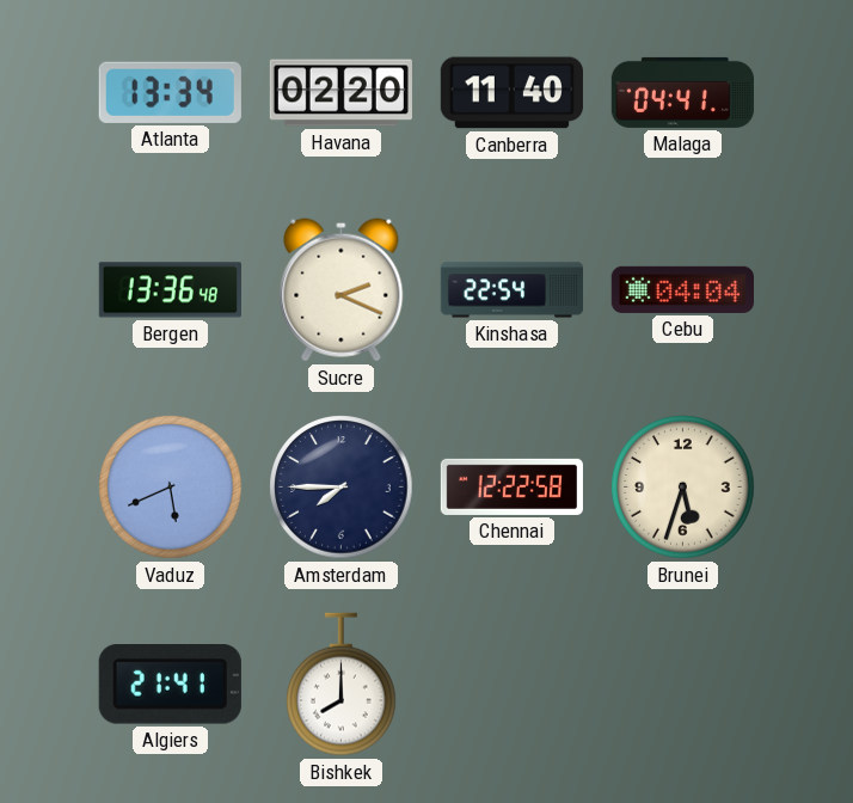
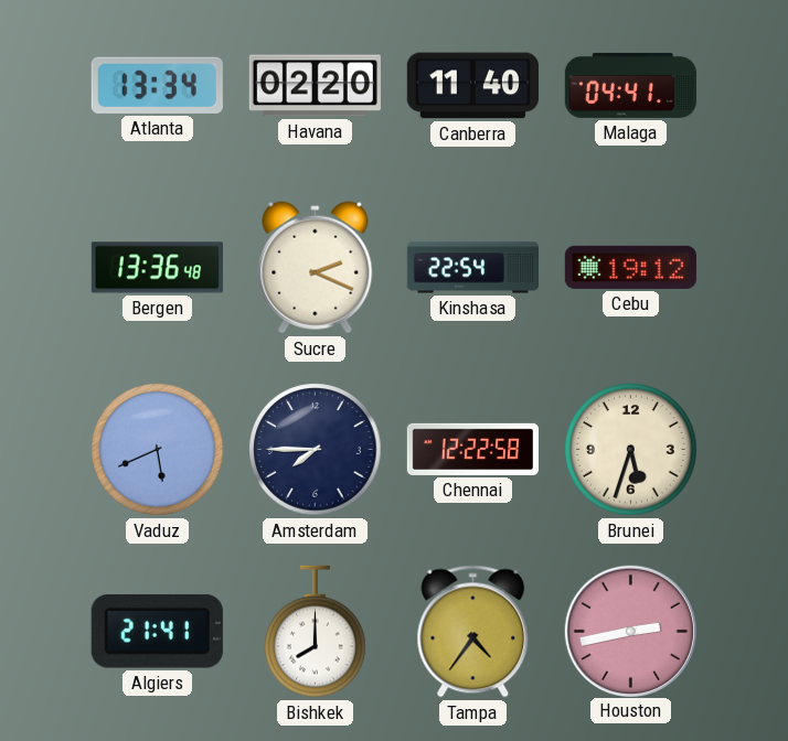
Cebu: 04:04 -> 19:12
Tampa: none -> 4:36
Houston: none -> 2:43
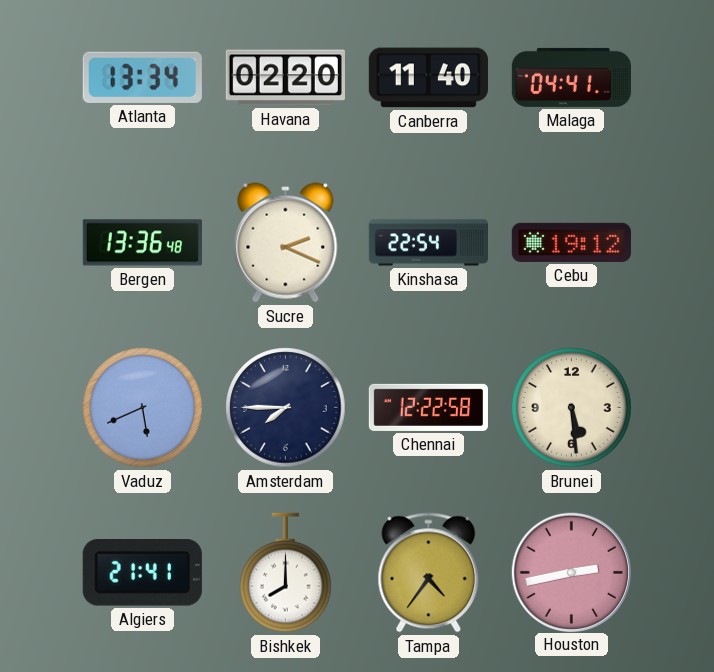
Brunei: 5:33 -> 5:29
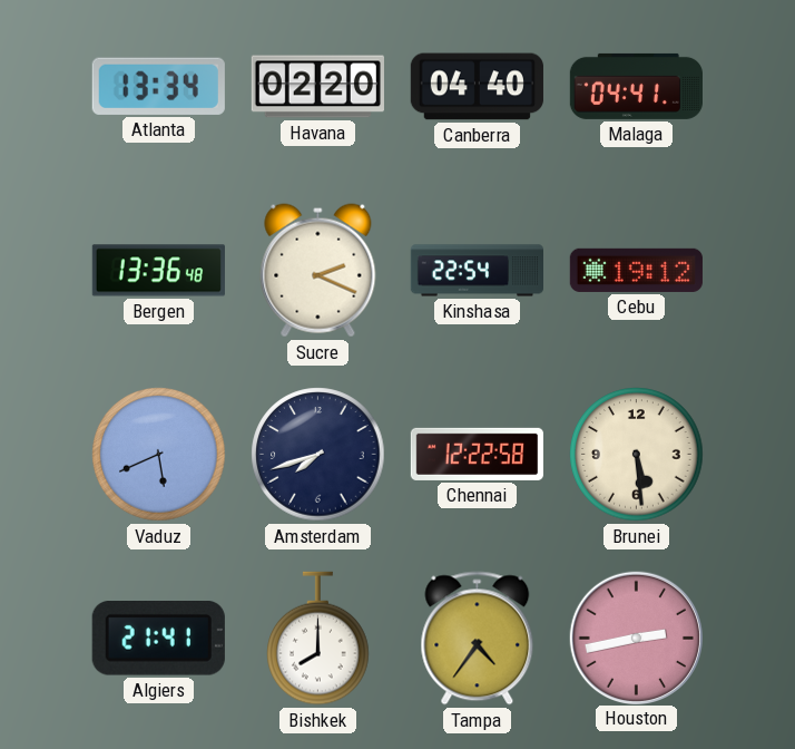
Canberra: 11:40 -> 04:40
Amsterdam: 7:45 -> 7:42
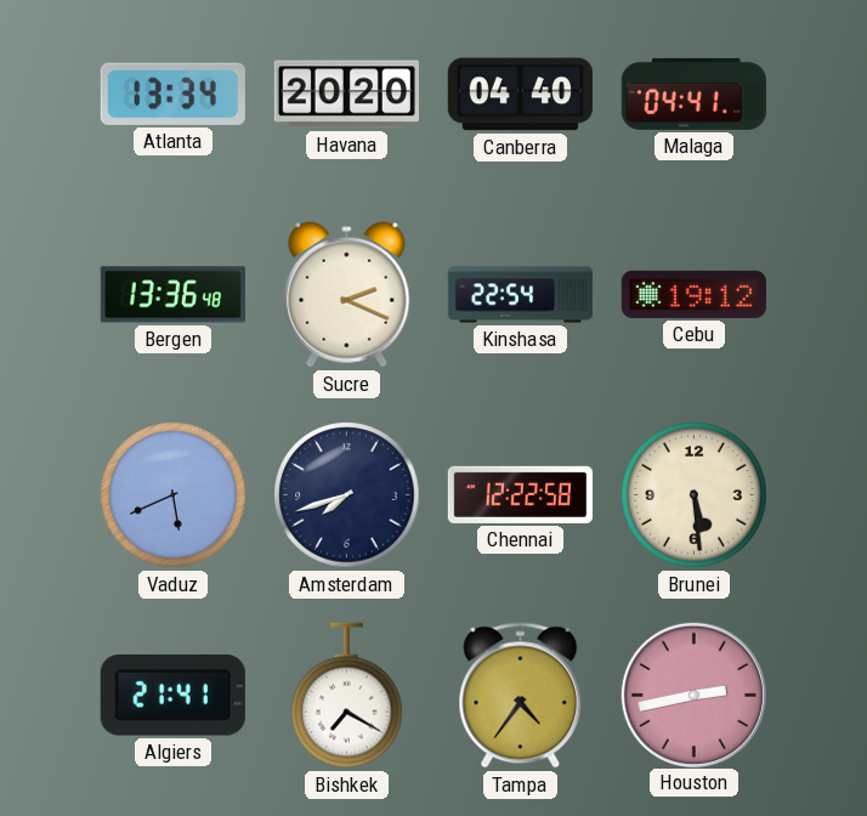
Havana: 02:20 -> 20:20
Bishkek: 8:00 -> 7:20
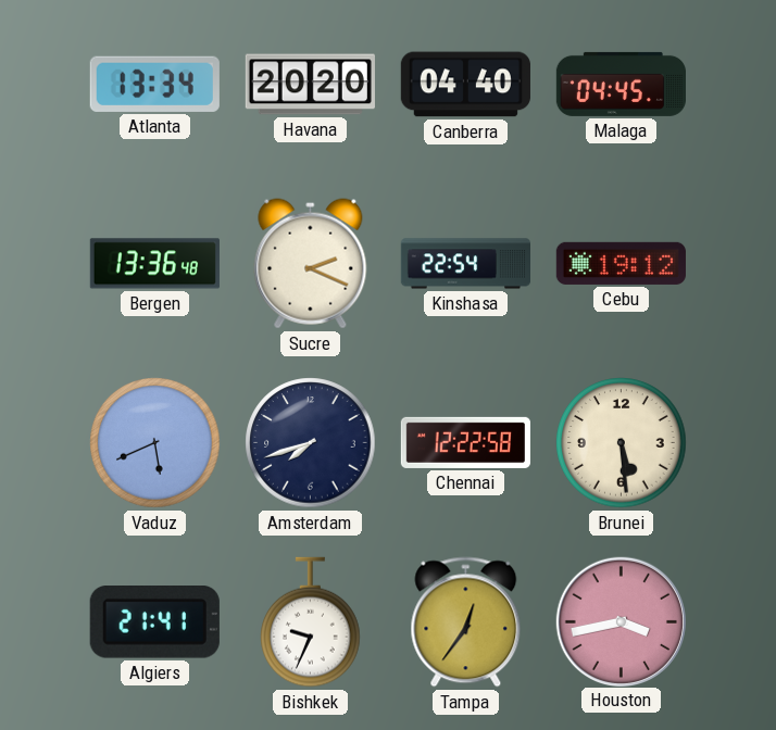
Malaga: 04:41 -> 04:45
Bishkek: 7:20 -> 9:34
Tampa: 4:36 -> 12:36
Houston: 2:43 -> 3:43
